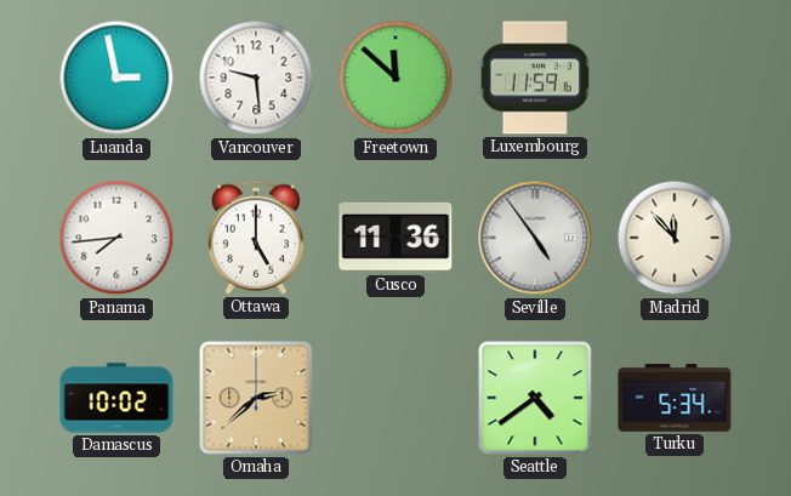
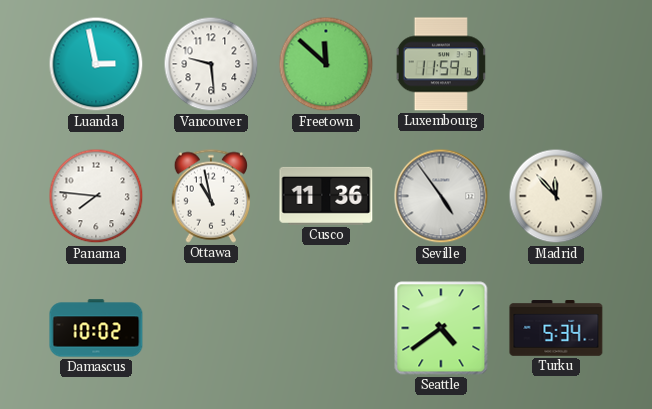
Panama: 7:44 -> 7:46
Ottawa: 5:00 -> 10:58
Omaha: 2:38 -> none
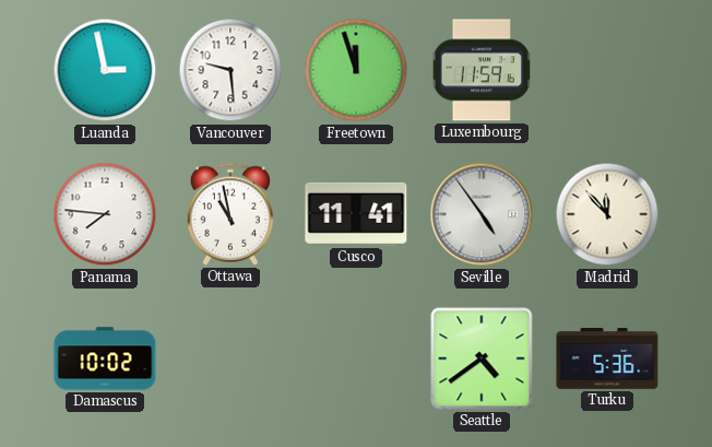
Freetown: 11:52 -> 11:57
Cusco: 11:36 -> 11:41
Turku: 5:34 -> 5:36
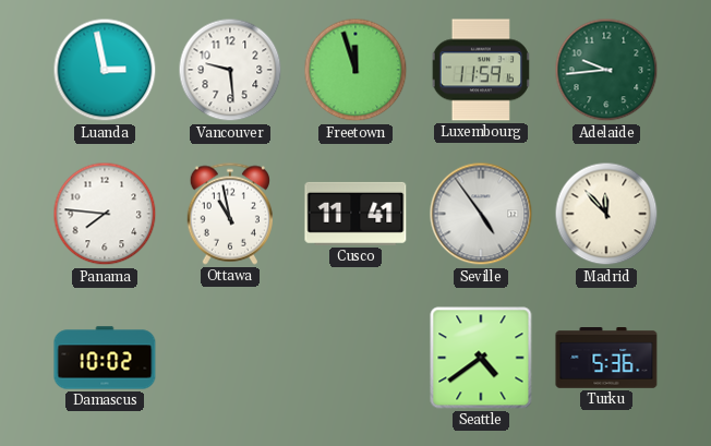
Adelaide: none -> 9:44
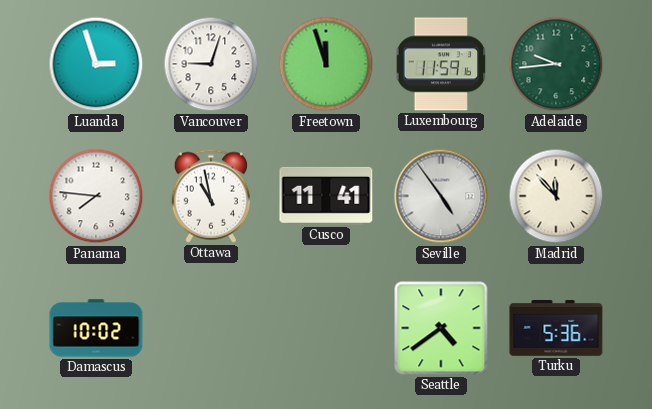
Luanda: 2:58 -> 2:57
Vancouver: 9:29 -> 9:03
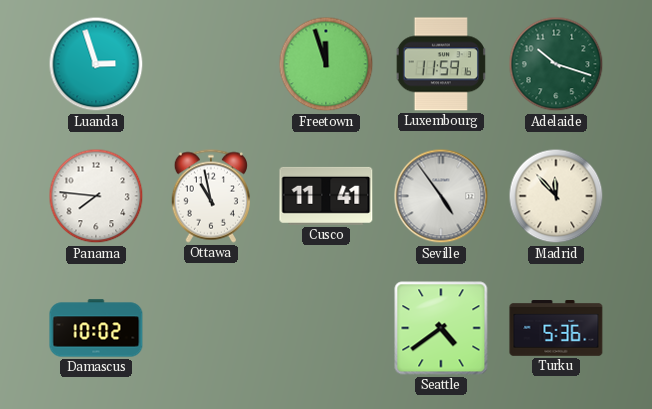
Vancouver: 9:03 -> none
Adelaide: 9:44 -> 10:18
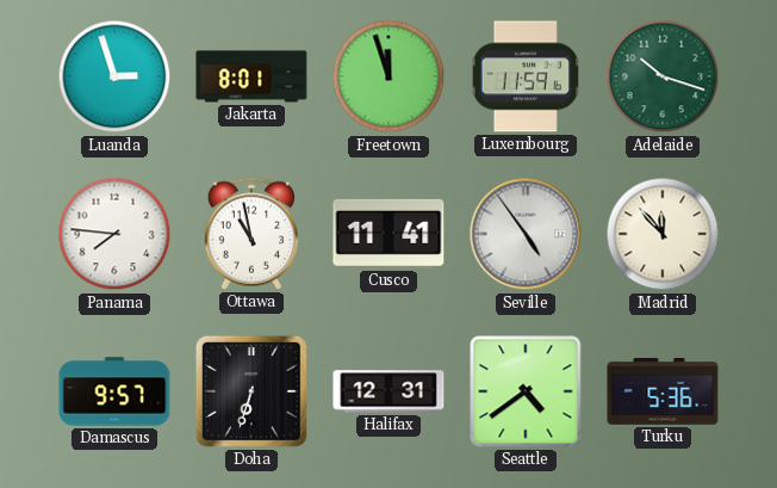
Jakarta: none -> 8:01
Damascus: 10:02 -> 9:57
Doha: none -> 6:33
Halifax: none -> 12:31
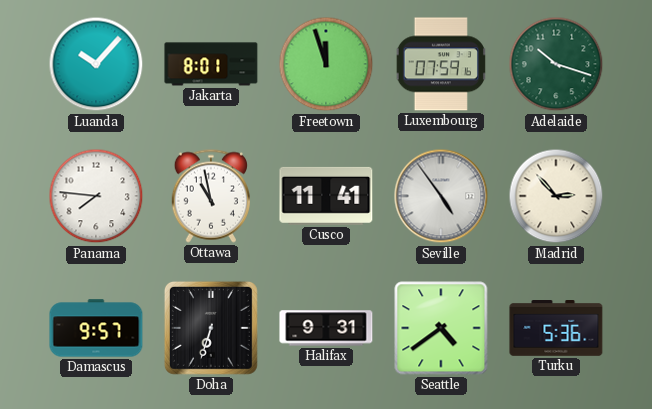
Luanda: 2:57 -> 10:07
Luxembourg: 11:59 -> 07:59
Madrid: 11:53 -> 2:53
Halifax: 12:31 -> 9:31
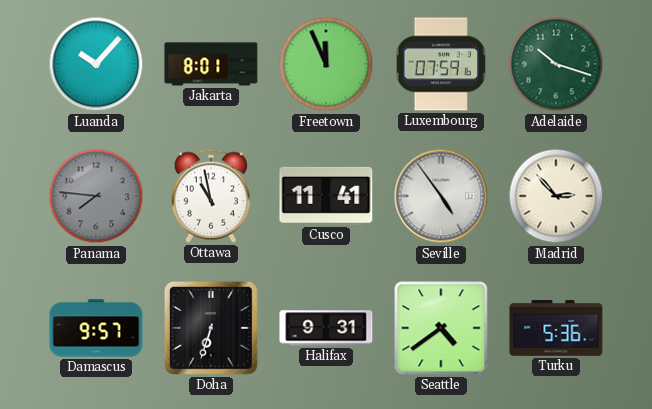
Freetown: 11:57 -> 11:56
Panama dial: white -> grey
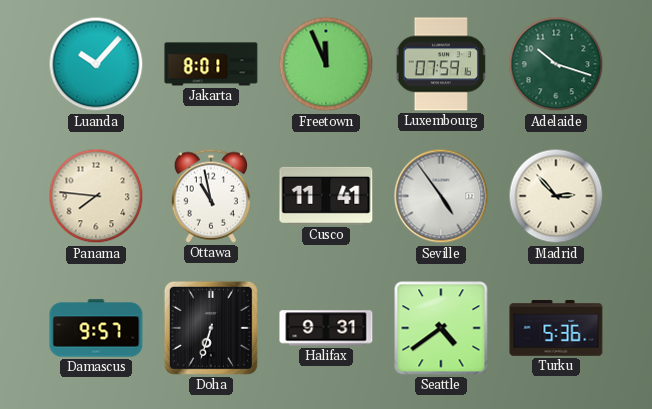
Panama dial: grey -> cream
